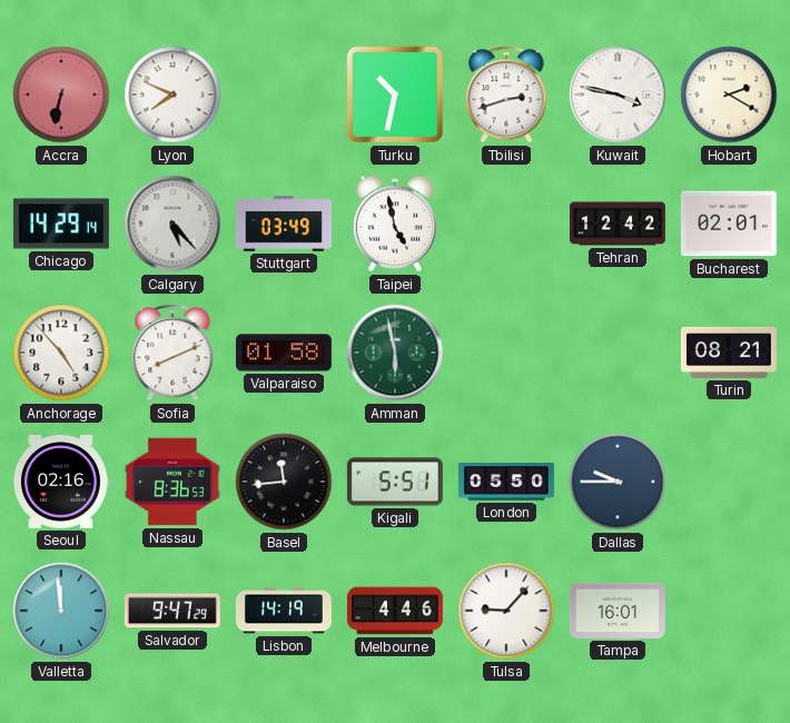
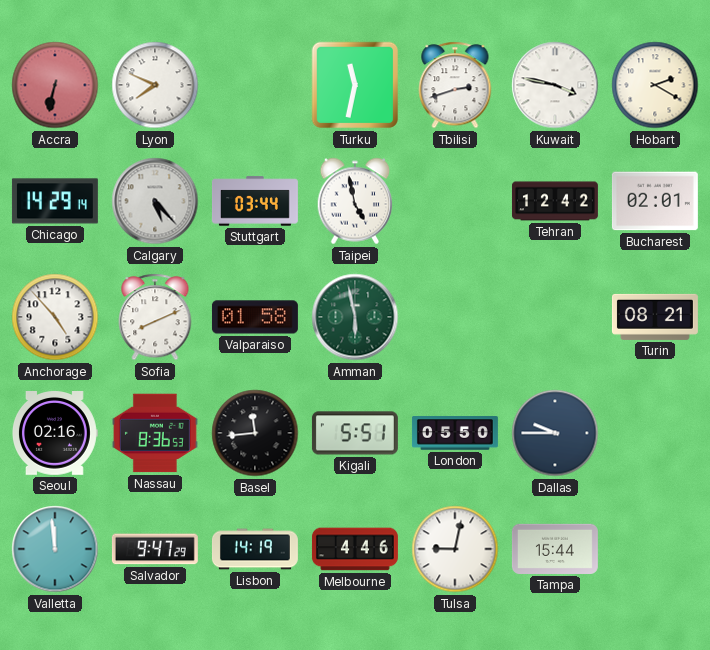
Turku: 10:32 -> 11:32
Stuttgart: 03:49 -> 03:44
Tulsa: 9:07 -> 9:02
Tampa: 16:01 -> 15:44
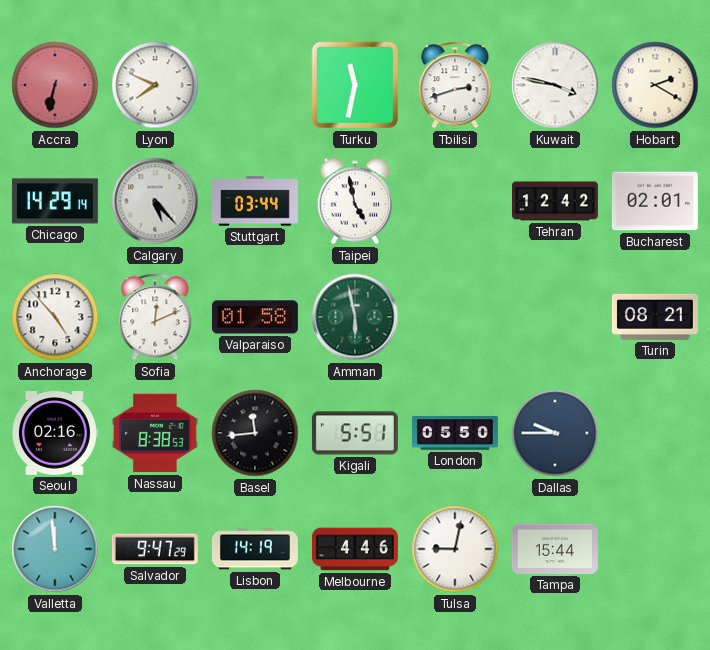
Sofia: 8:11 -> 12:11
Nassau: 8:36 -> 8:38
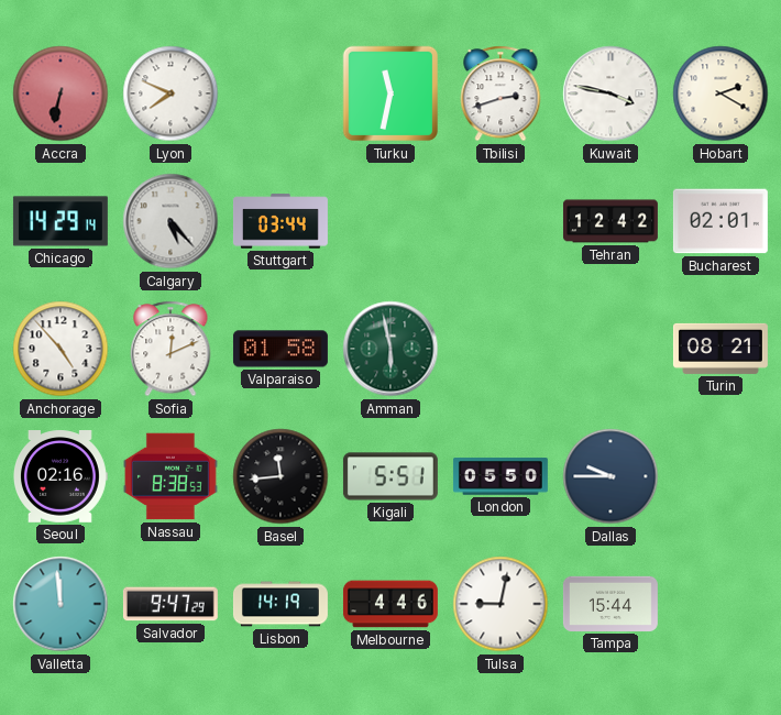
Taipei: 4:58 -> none
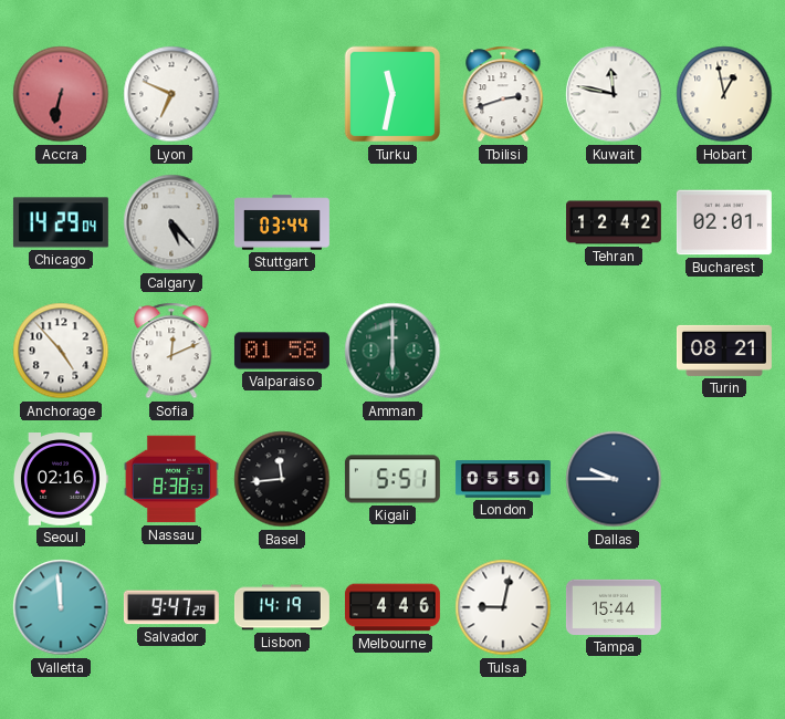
Lyon: 7:49 -> 6:49
Kuwait: 3:47 -> 11:47
Hobart: 2:20 -> 12:58
Chicago: 14:29:14 -> 14:29:04
Amman: 5:58 -> 6:00
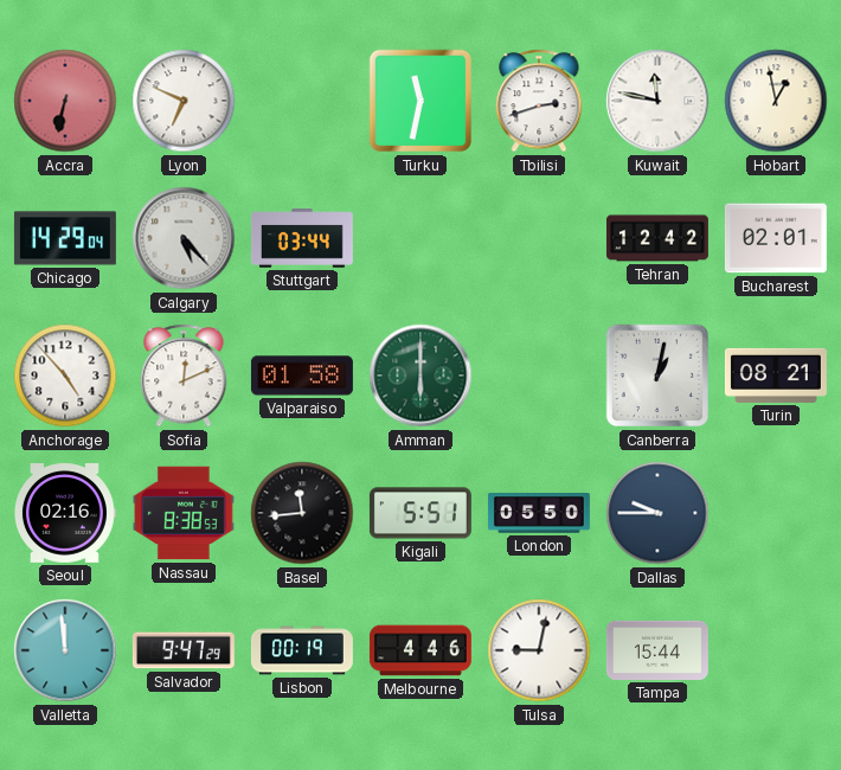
Canberra: none -> 1:02
Lisbon: 14:19 -> 00:19
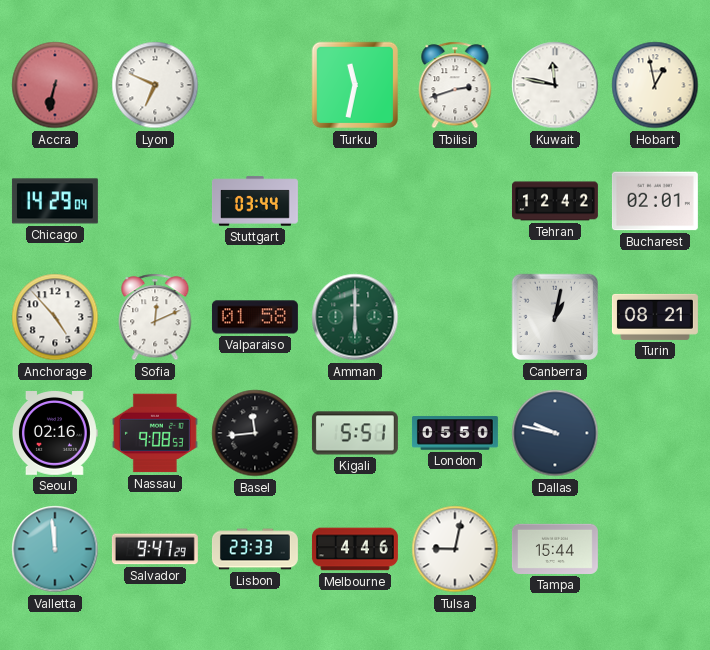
Calgary: 5:23 -> none
Nassau: 8:38 -> 9:08
Dallas: 9:45 -> 9:47
Lisbon: 00:19 -> 23:33
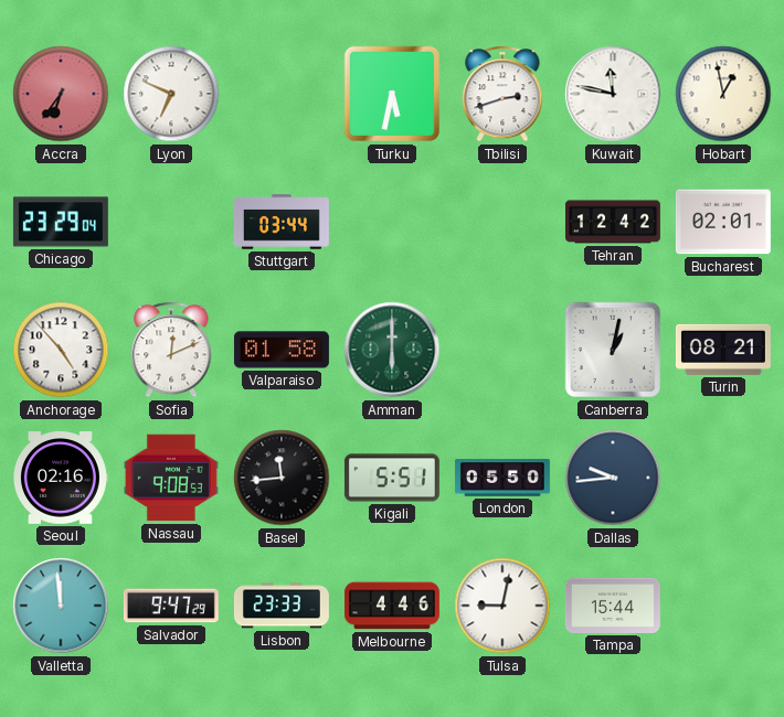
Accra: 6:32 -> 6:36
Turku: 11:32 -> 5:32
Chicago: 14:29 -> 23:29
Dallas: 9:47 -> 9:44
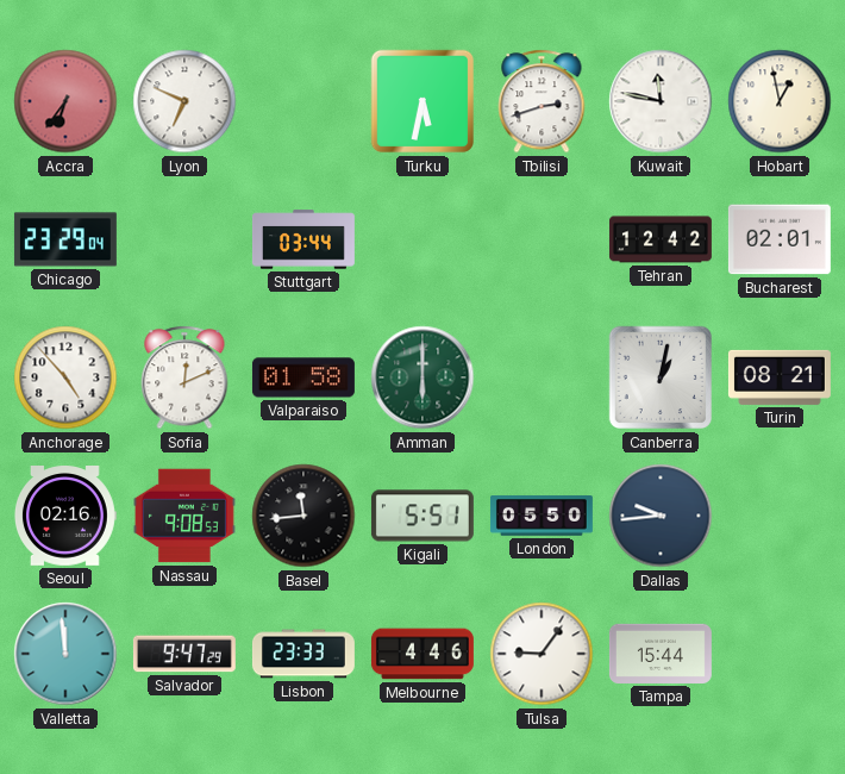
Tulsa: 9:02 -> 9:06
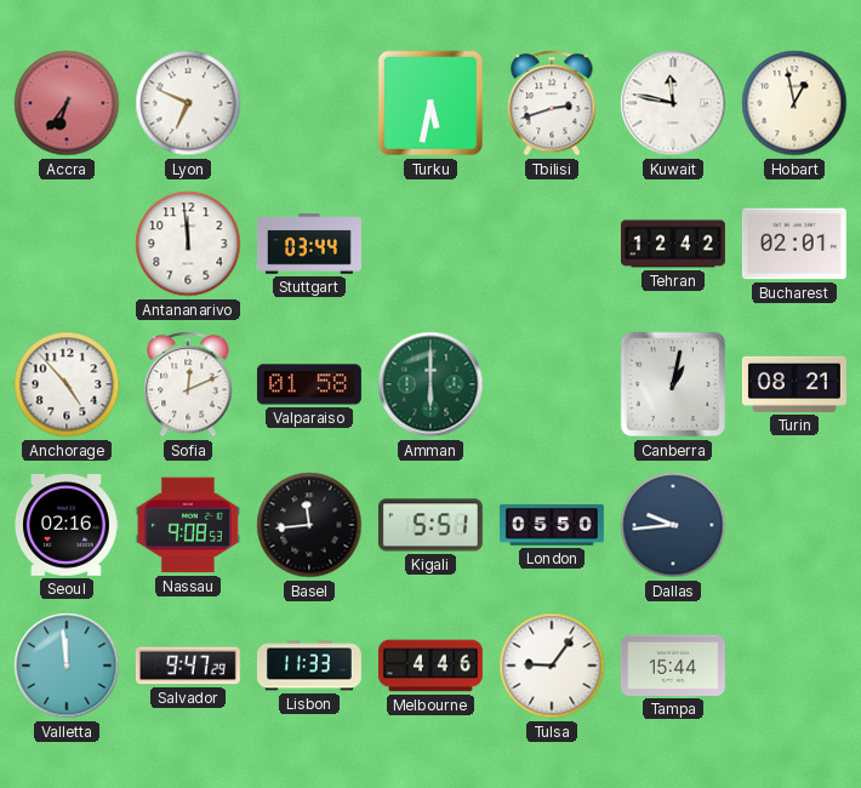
Chicago: 23:29 -> none
Antananarivo: none -> 11:59
Lisbon: 23:33 -> 11:33
